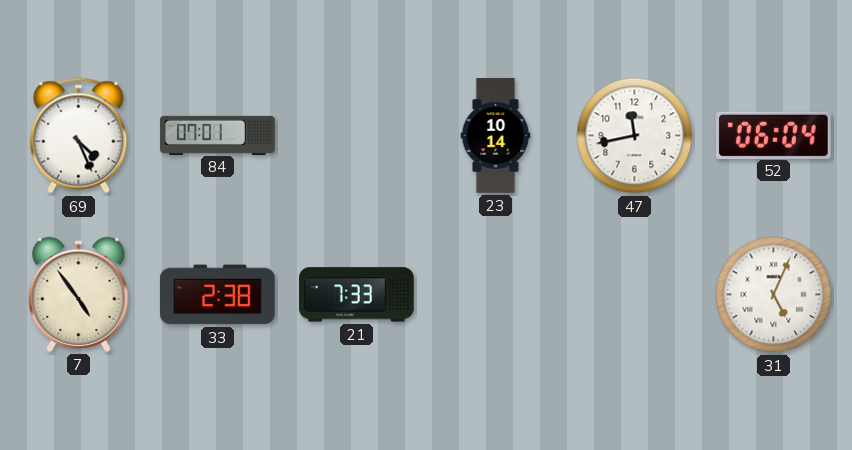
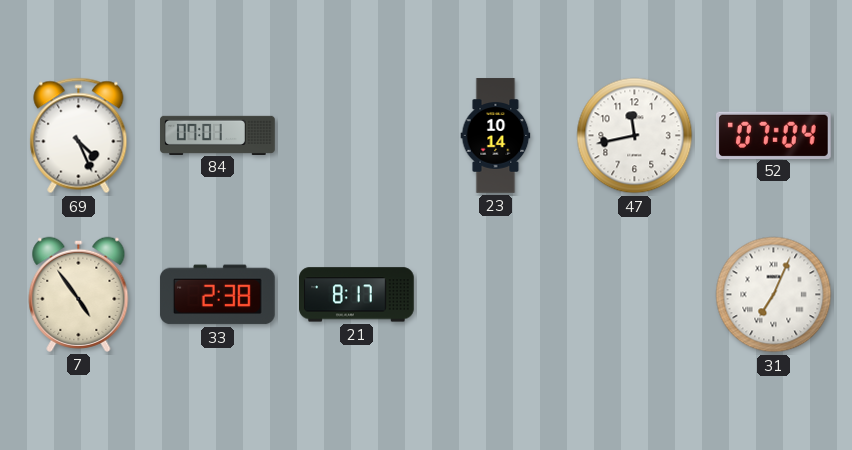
52: 06:04 -> 07:04
21: 7:33 -> 8:17
31: 5:04 -> 7:04
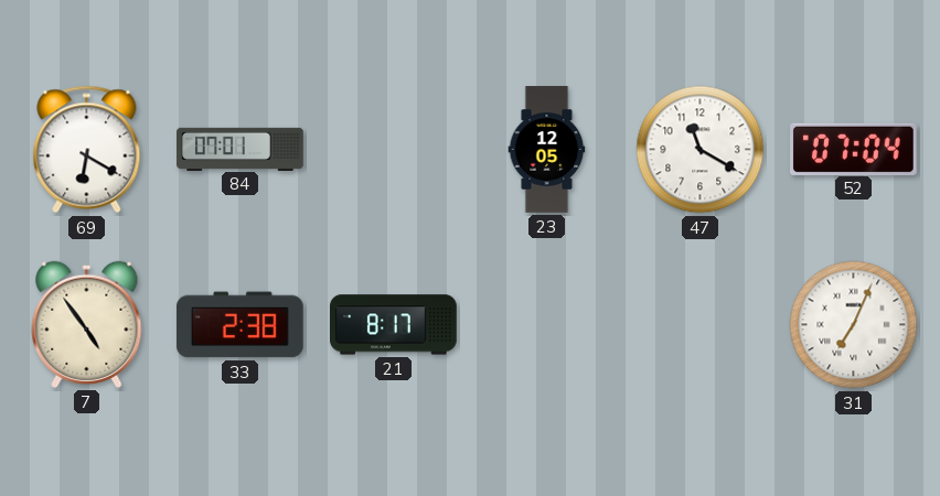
69: 4:26 -> 6:20
23: 10:14 -> 12:05
47: 11:43 -> 11:20
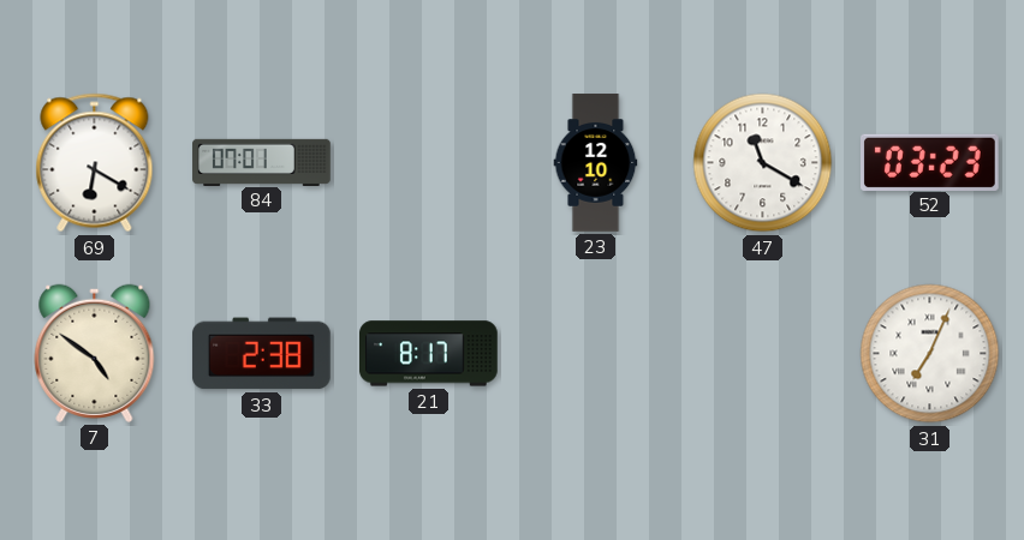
23: 12:05 -> 12:10
52: 07:04 -> 03:23
7: 4:54 -> 4:51
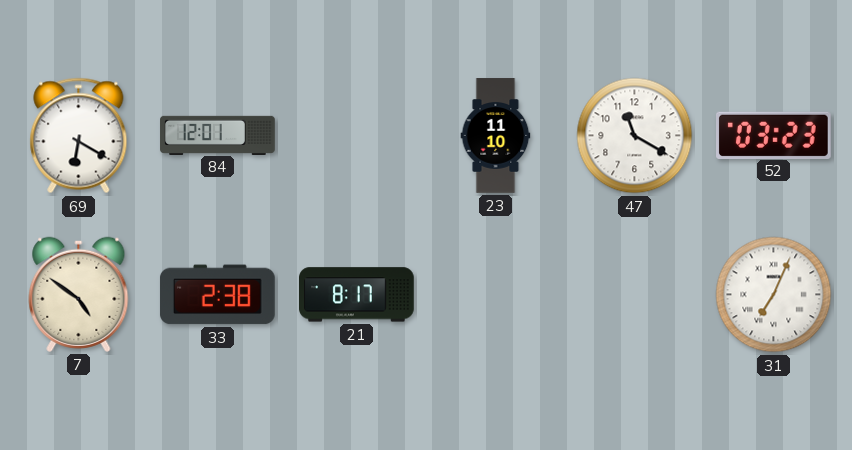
84: 07:01 -> 12:01
23: 12:10 -> 11:10
